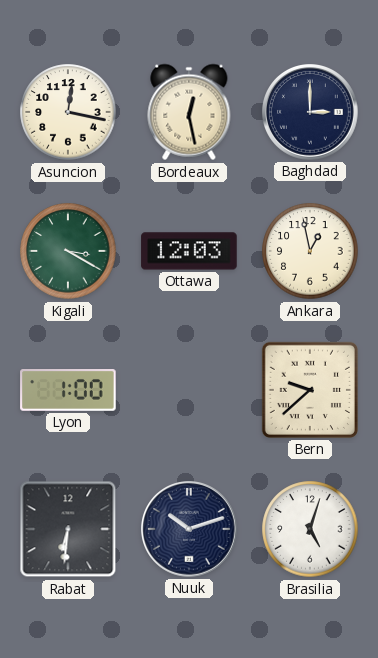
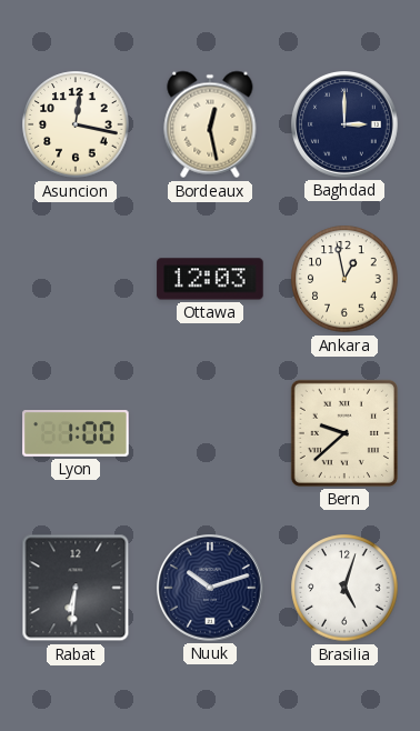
Kigali: 3:20 -> none
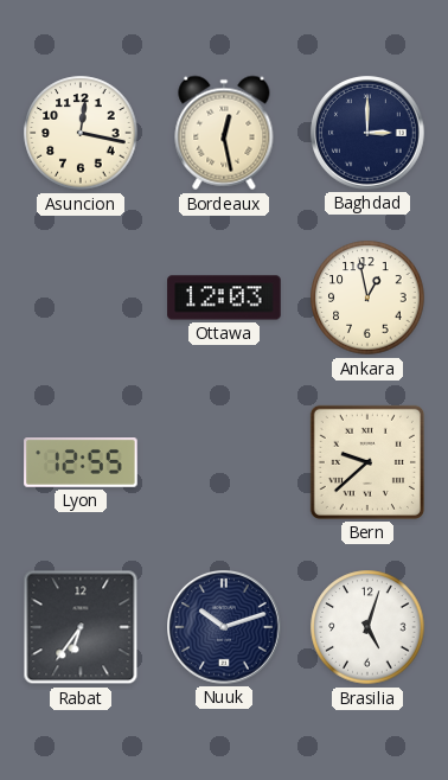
Lyon: 1:00 -> 12:55
Rabat: 6:31 -> 6:36
